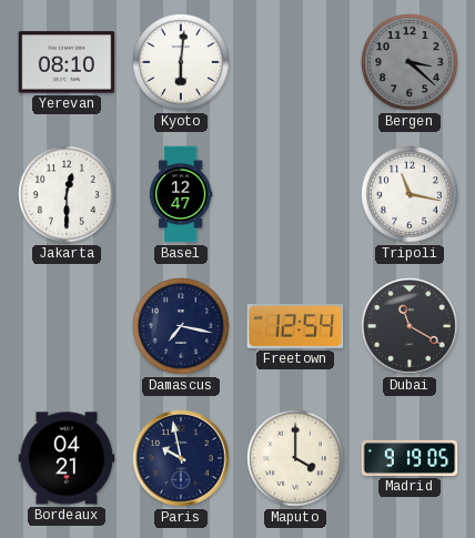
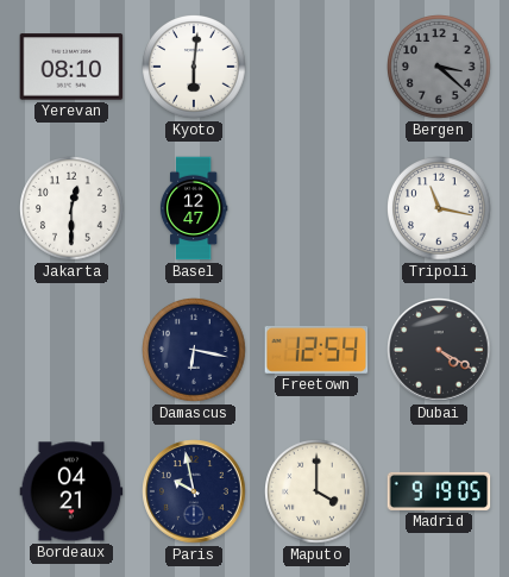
Damascus: 7:17 -> 6:17
Dubai: 11:20 -> 4:20
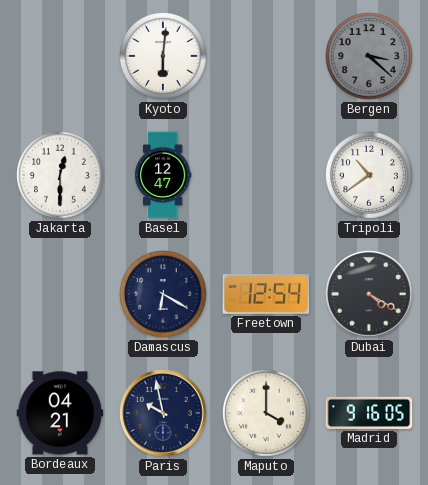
Yerevan: 08:10 -> none
Tripoli: 11:17 -> 10:39
Damascus: 6:17 -> 6:20
Madrid: 9:19 -> 9:16
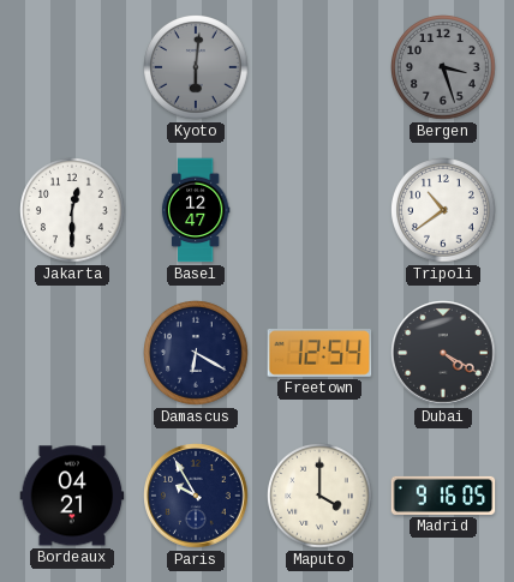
Kyoto dial: white -> grey
Bergen: 3:22 -> 3:27
Paris: 9:58 -> 9:55
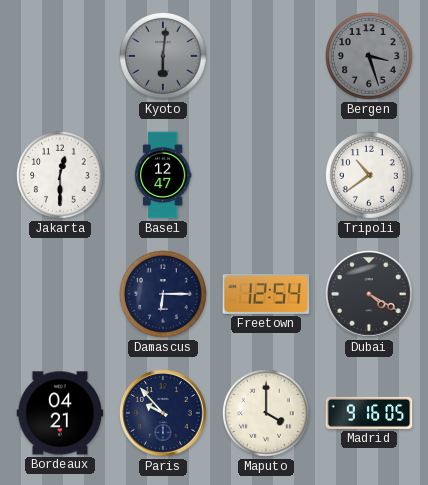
Damascus: 6:20 -> 6:15
Paris: 9:55 -> 9:53
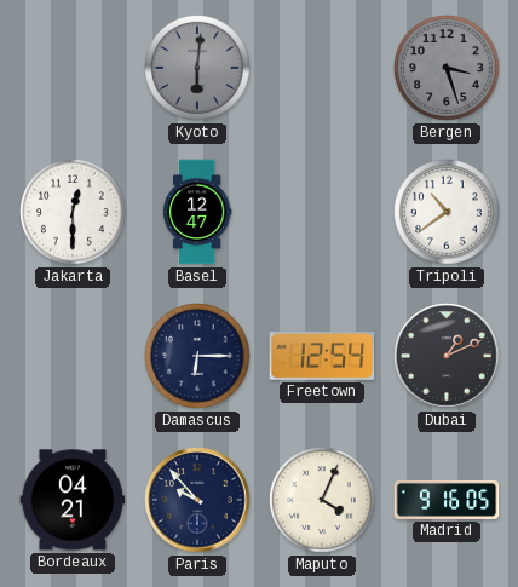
Dubai: 4:20 -> 1:11
Maputo: 4:00 -> 4:04
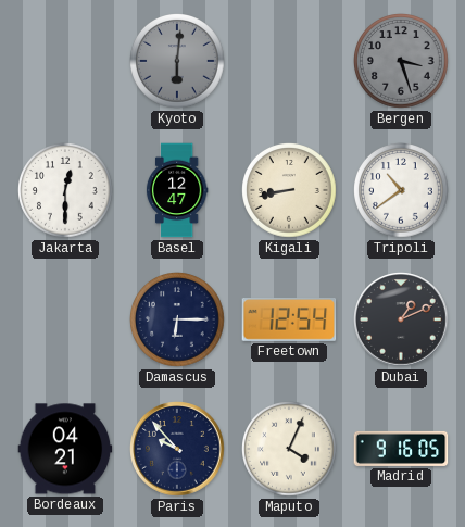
Kigali: none -> 8:43
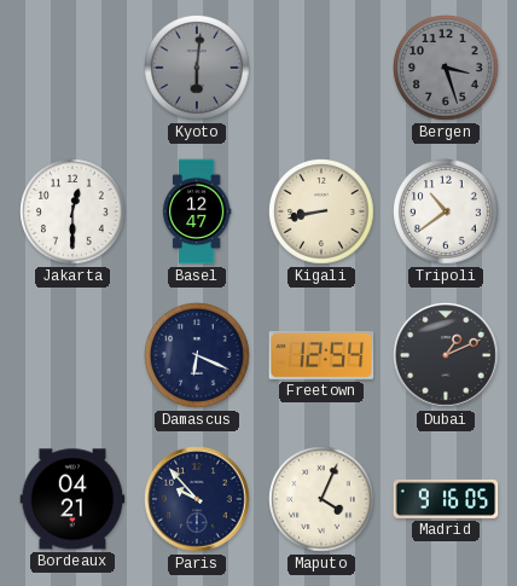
Damascus: 6:15 -> 6:19
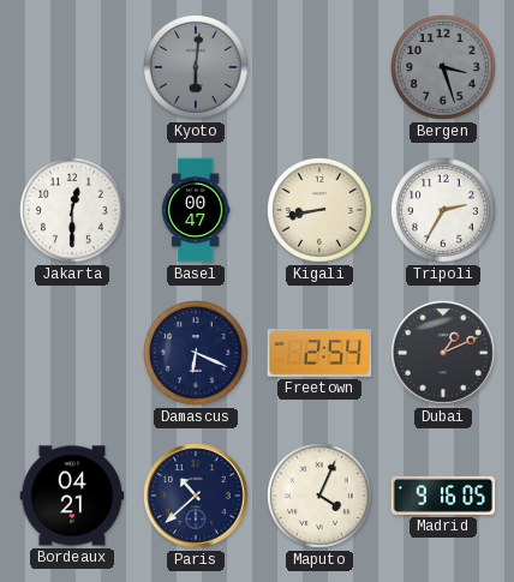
Basel: 12:47 -> 00:47
Tripoli: 10:39 -> 2:35
Freetown: 12:54 -> 2:54
Paris: 9:53 -> 10:38
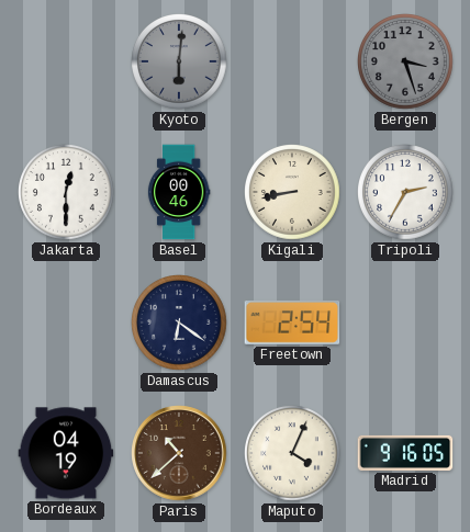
Basel: 00:47 -> 00:46
Damascus: 6:19 -> 6:21
Dubai: 1:11 -> none
Bordeaux: 04:21 -> 04:19
Paris dial: navy -> brown
